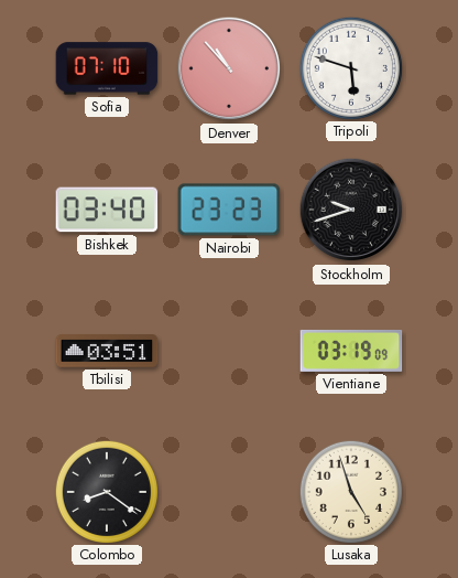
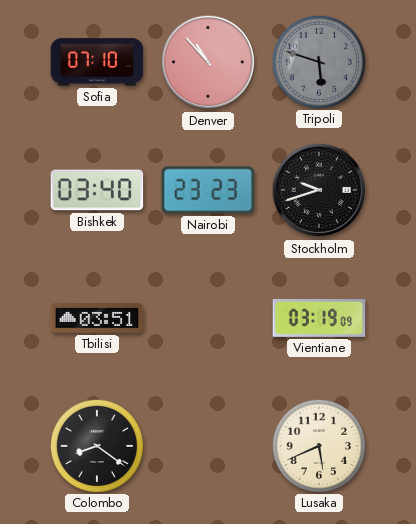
Tripoli dial: white -> grey
Lusaka: 4:57 -> 5:41
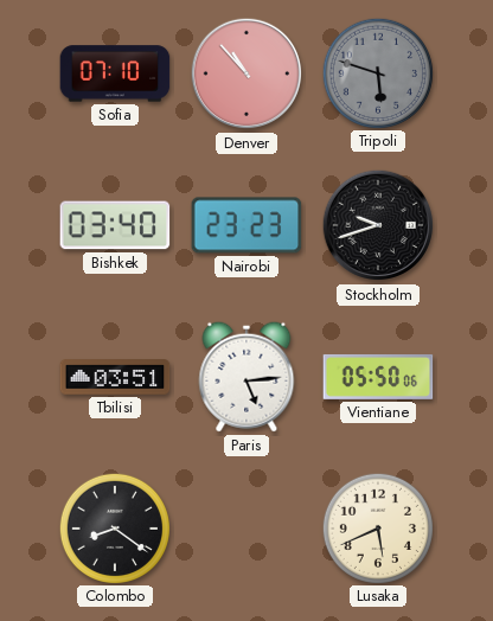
Paris: none -> 5:14
Vientiane: 03:19 -> 05:50
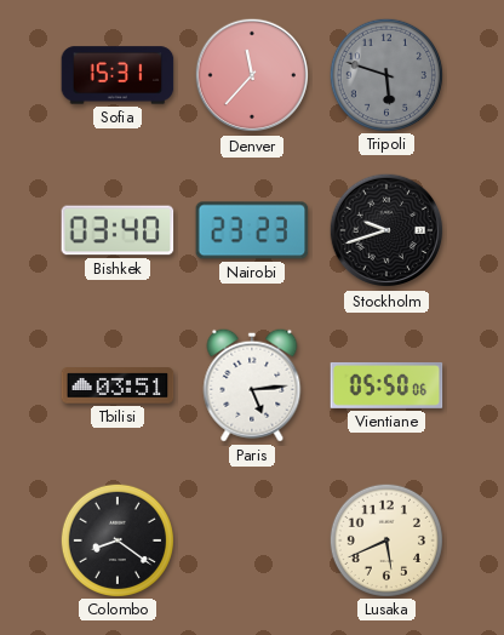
Sofia: 07:10 -> 15:31
Denver: 10:53 -> 11:37
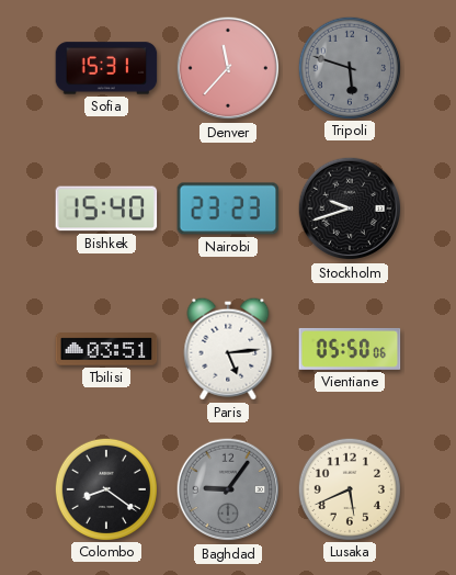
Bishkek: 03:40 -> 15:40
Baghdad: none -> 9:06
